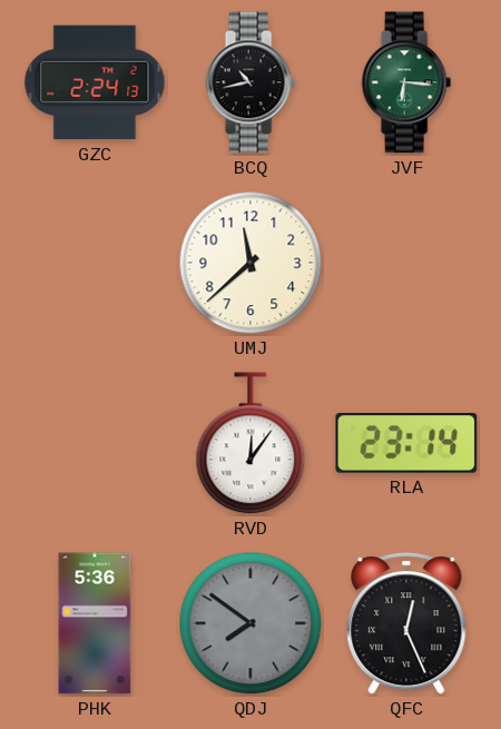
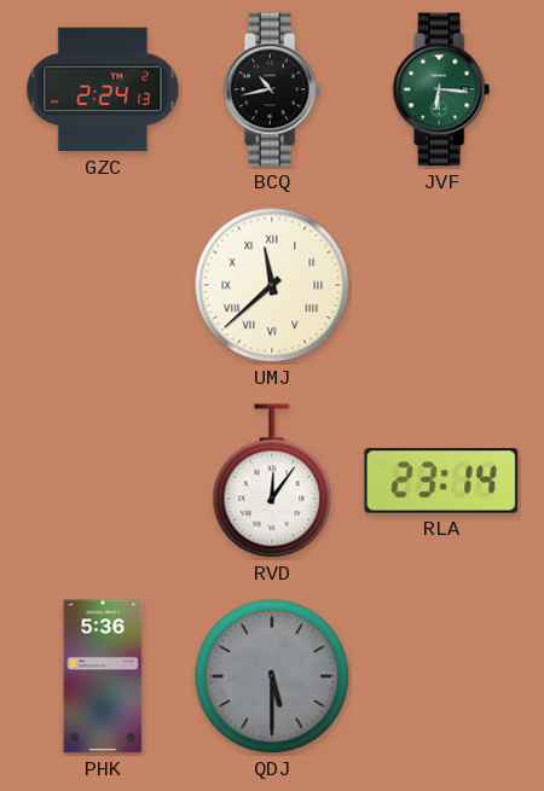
UMJ numerals: Arabic -> Roman
QDJ: 7:51 -> 5:30
QFC: 12:26 -> none
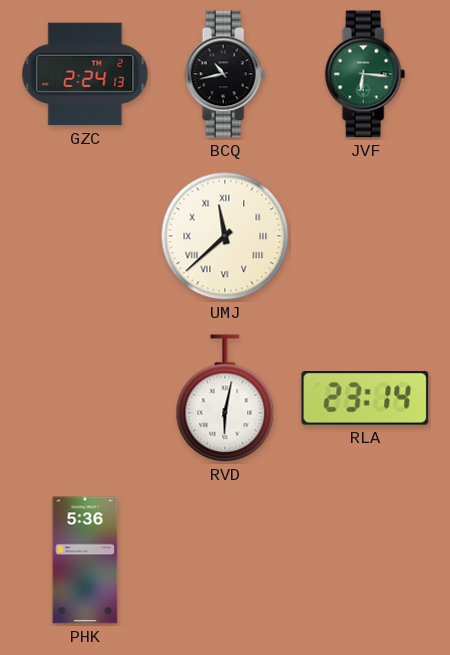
RVD: 12:06 -> 6:02
QDJ: 5:30 -> none
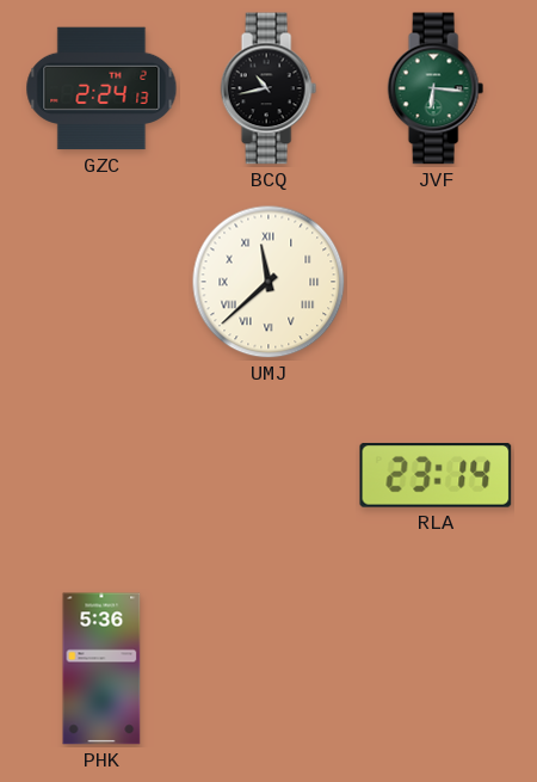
RVD: 6:02 -> none
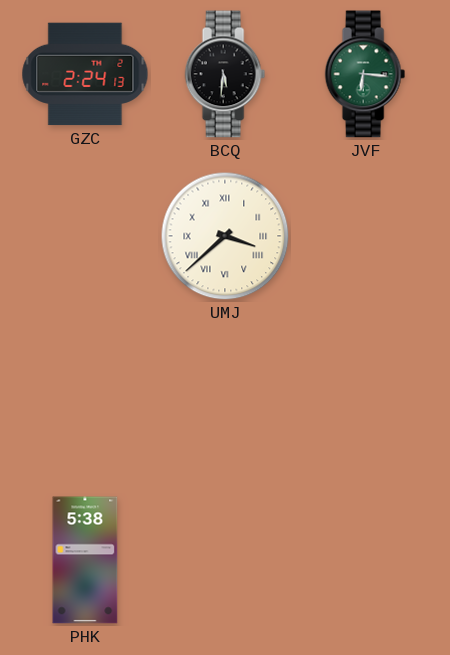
BCQ: 10:43 -> 5:31
UMJ: 11:38 -> 3:38
RLA: 23:14 -> none
PHK: 5:36 -> 5:38
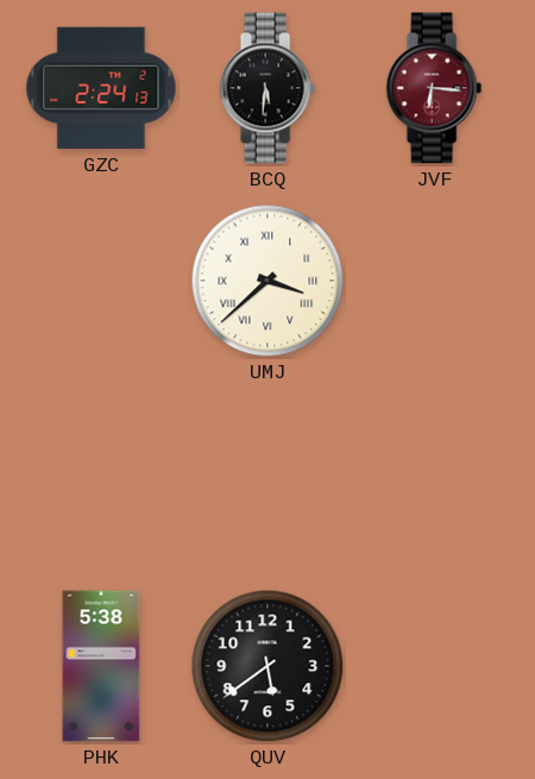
JVF dial: green -> burgundy
QUV: none -> 5:39
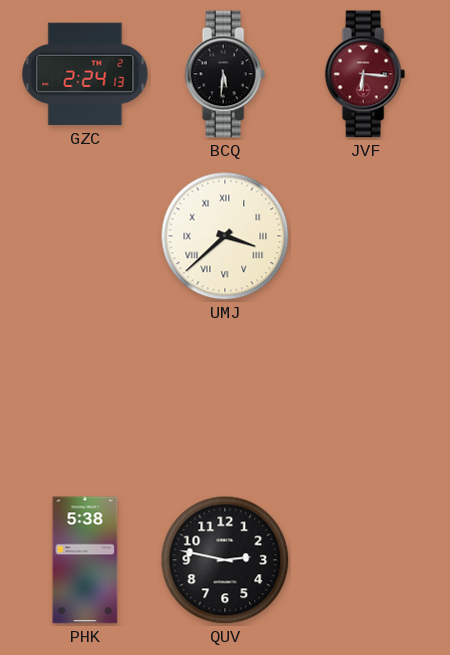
QUV: 5:39 -> 2:47
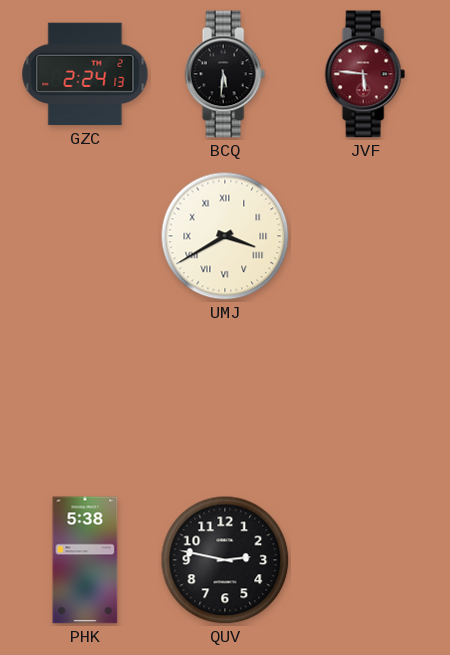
JVF: 6:16 -> 5:46
UMJ: 3:38 -> 3:40
